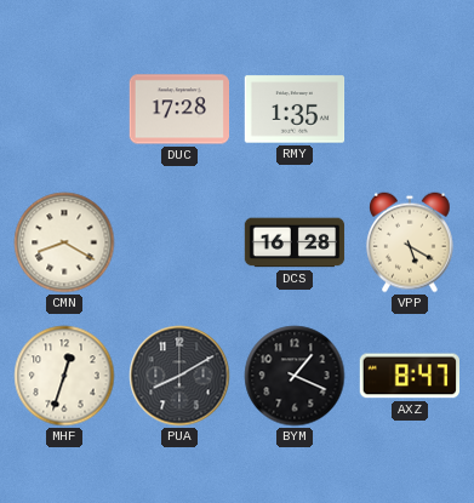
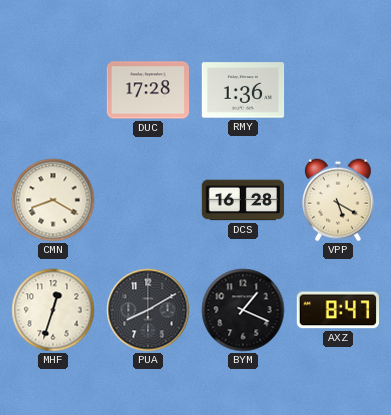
RMY: 1:35 -> 1:36
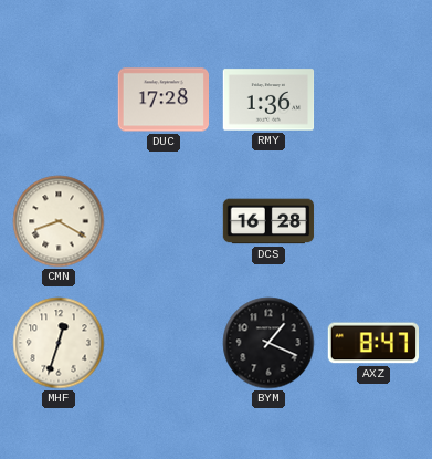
VPP: 5:20 -> none
PUA: 8:10 -> none
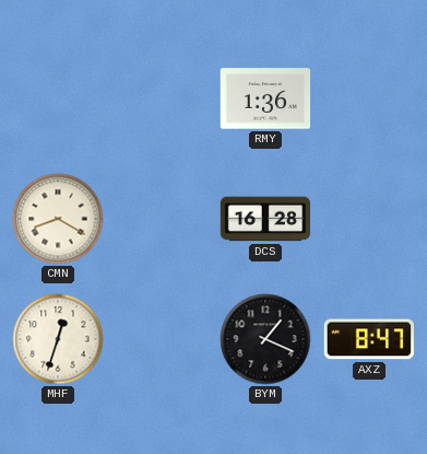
DUC: 17:28 -> none
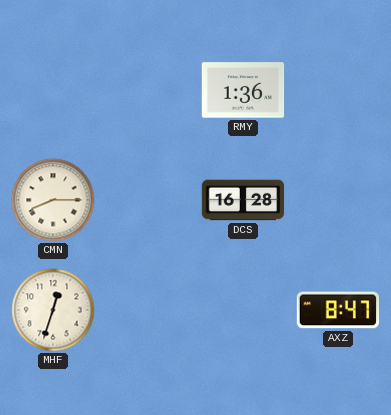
CMN: 8:20 -> 8:15
BYM: 1:19 -> none
